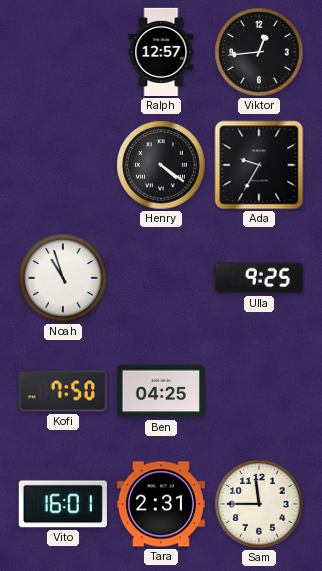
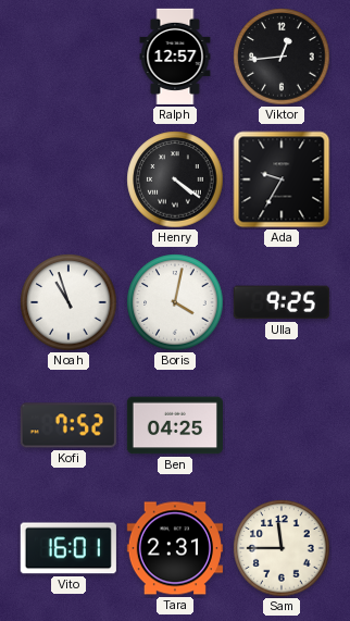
Boris: none -> 4:02
Kofi: 7:50 -> 7:52
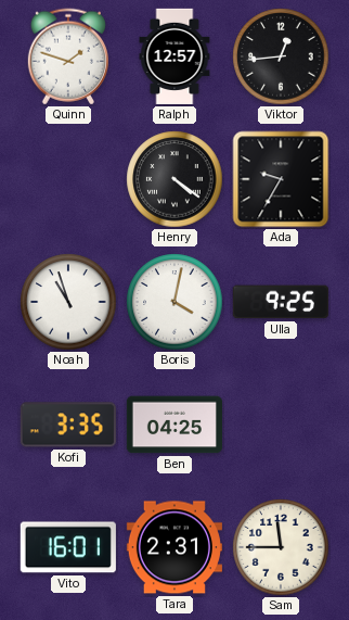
Quinn: none -> 1:48
Kofi: 7:52 -> 3:35
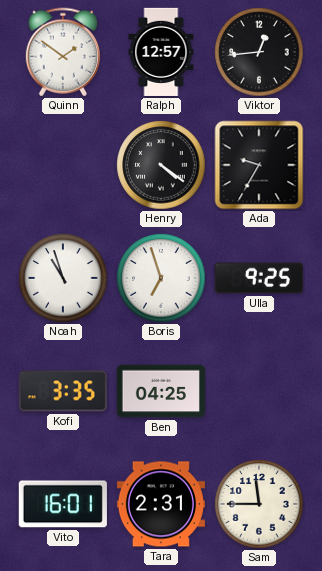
Quinn: 1:48 -> 1:51
Boris: 4:02 -> 6:57
